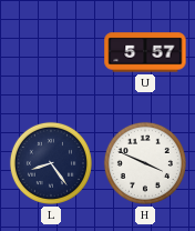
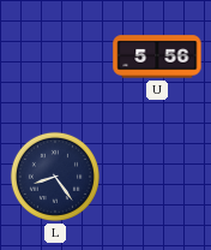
U: 5:57 -> 5:56
H: 3:49 -> none
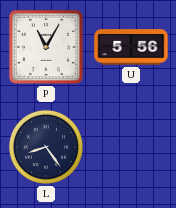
P: none -> 11:05
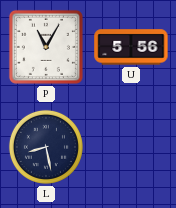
L: 8:24 -> 8:28
